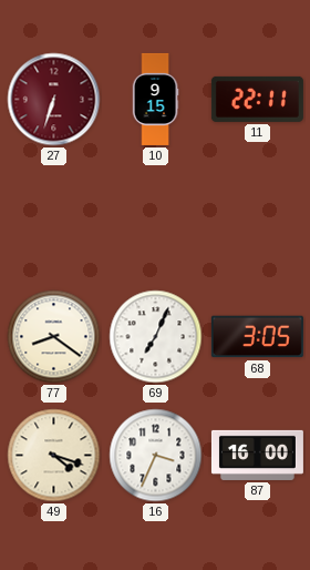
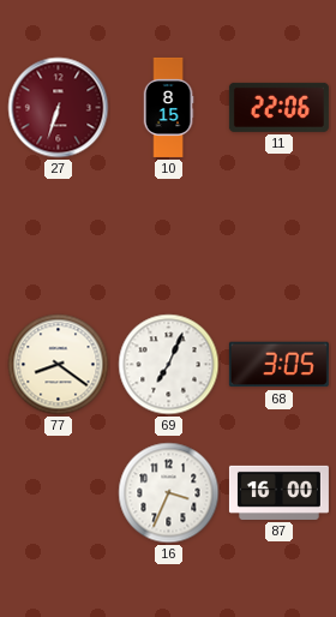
10: 9:15 -> 8:15
11: 22:11 -> 22:06
49: 4:18 -> none
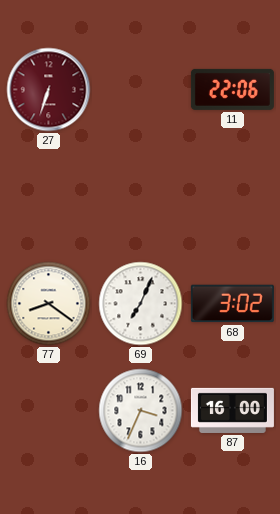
10: 8:15 -> none
68: 3:05 -> 3:02
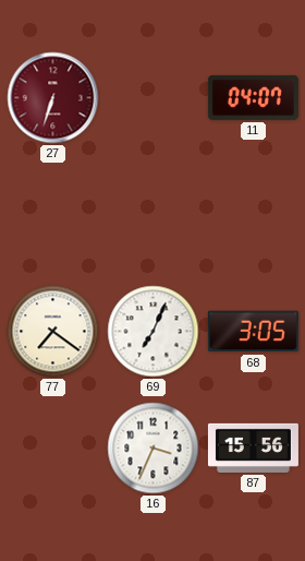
11: 22:06 -> 04:07
77: 8:21 -> 7:21
68: 3:02 -> 3:05
87: 16:00 -> 15:56
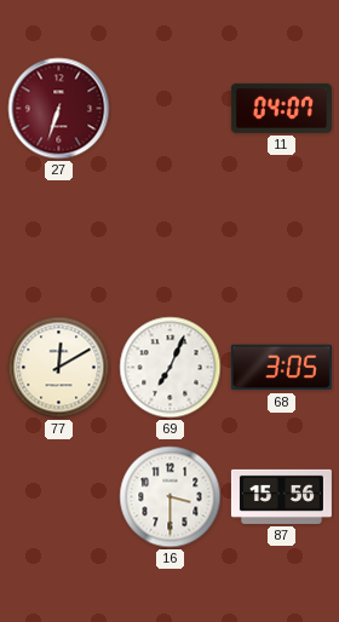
77: 7:21 -> 12:10
16: 3:34 -> 3:30
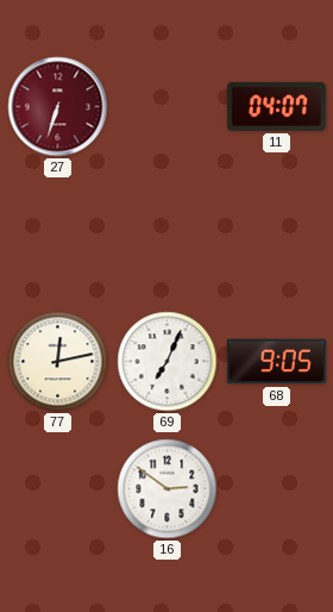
77: 12:10 -> 12:13
68: 3:05 -> 9:05
16: 3:30 -> 2:51
87: 15:56 -> none
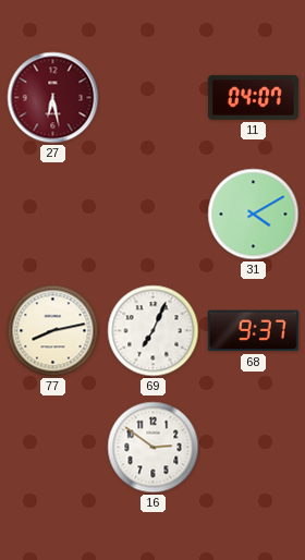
27: 6:33 -> 6:28
31: none -> 4:10
77: 12:13 -> 8:13
68: 9:05 -> 9:37
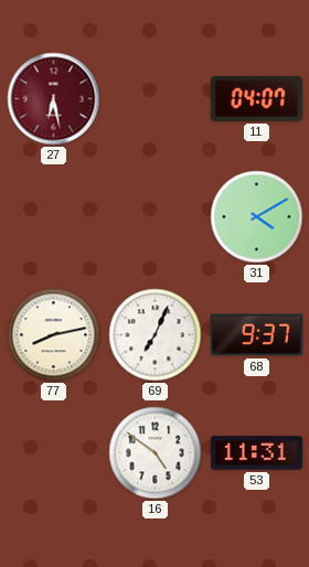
16: 2:51 -> 4:51
53: none -> 11:31
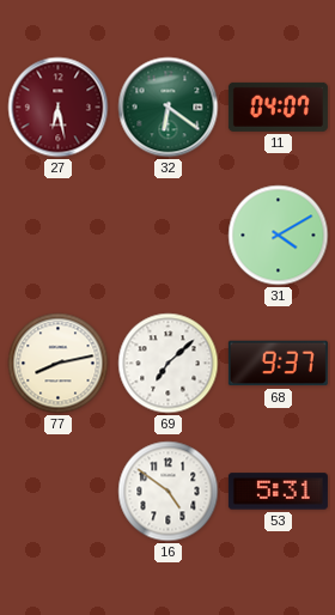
32: none -> 6:21
69: 7:04 -> 7:08
53: 11:31 -> 5:31
